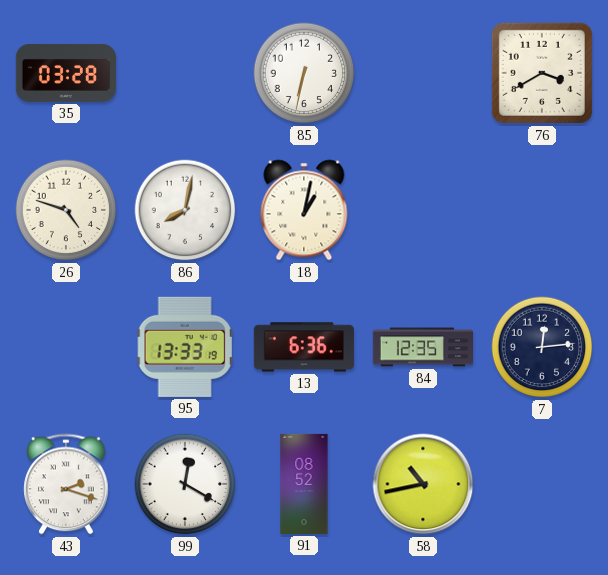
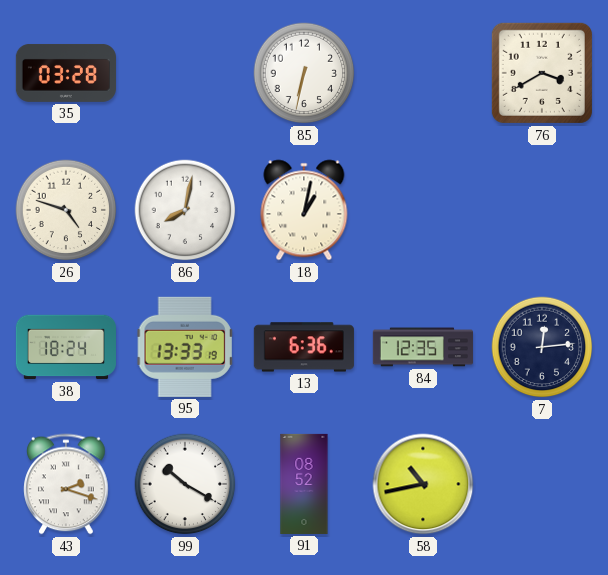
38: none -> 18:24
99: 12:20 -> 10:20
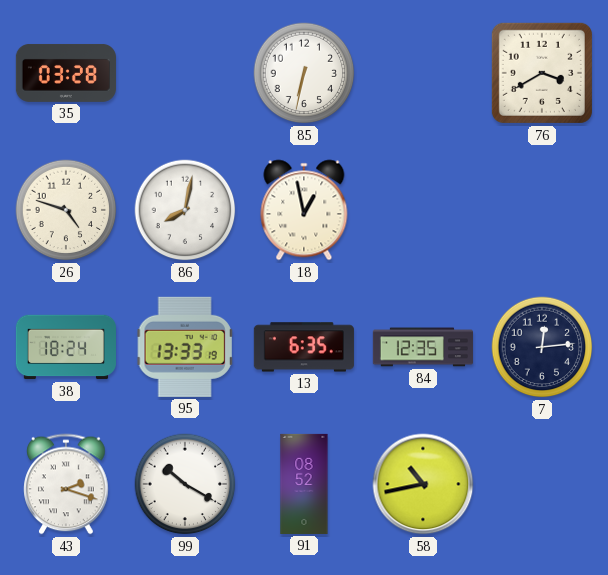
18: 1:02 -> 12:58
13: 6:36 -> 6:35
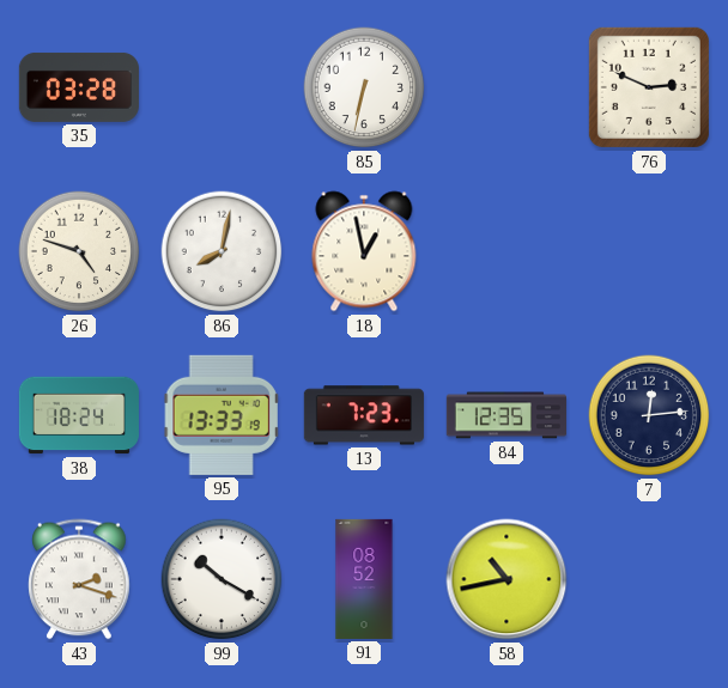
76: 3:40 -> 2:49
13: 6:35 -> 7:23
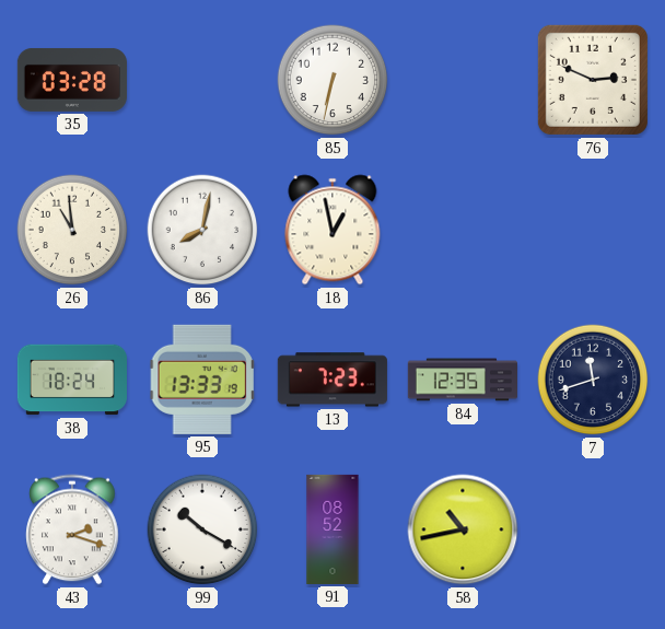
26: 4:48 -> 10:59
7: 12:14 -> 11:42
